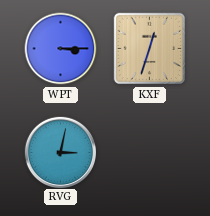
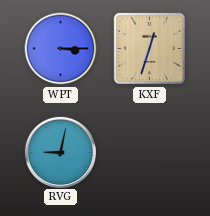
RVG: 3:02 -> 9:02
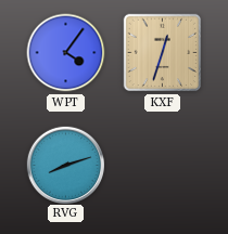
WPT: 3:15 -> 4:06
RVG: 9:02 -> 8:12
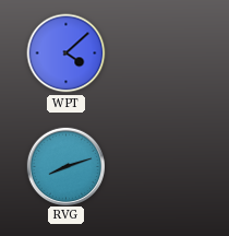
WPT: 4:06 -> 4:08
KXF: 12:33 -> none
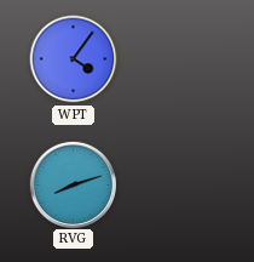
WPT: 4:08 -> 4:06
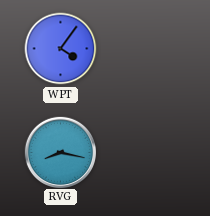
RVG: 8:12 -> 8:17
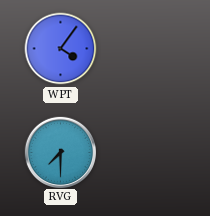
RVG: 8:17 -> 7:30
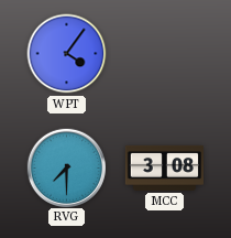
MCC: none -> 3:08
